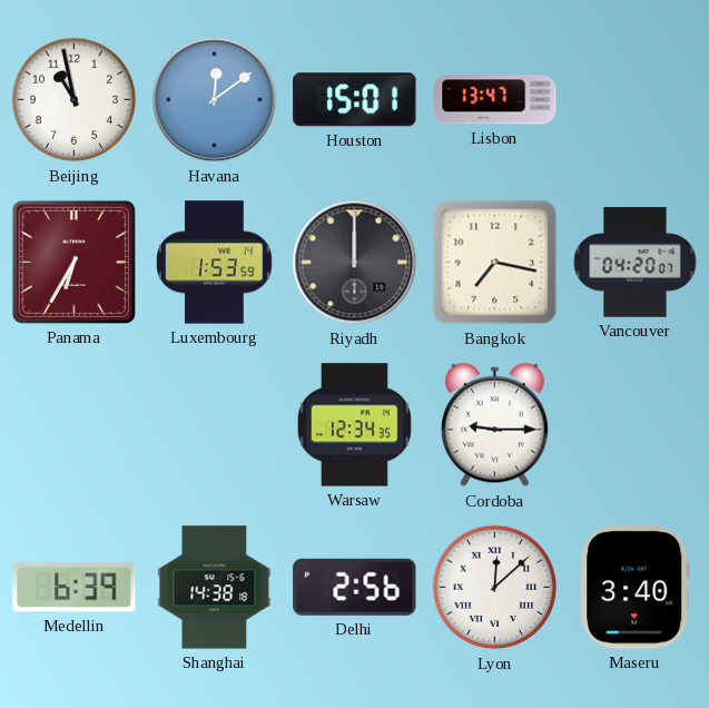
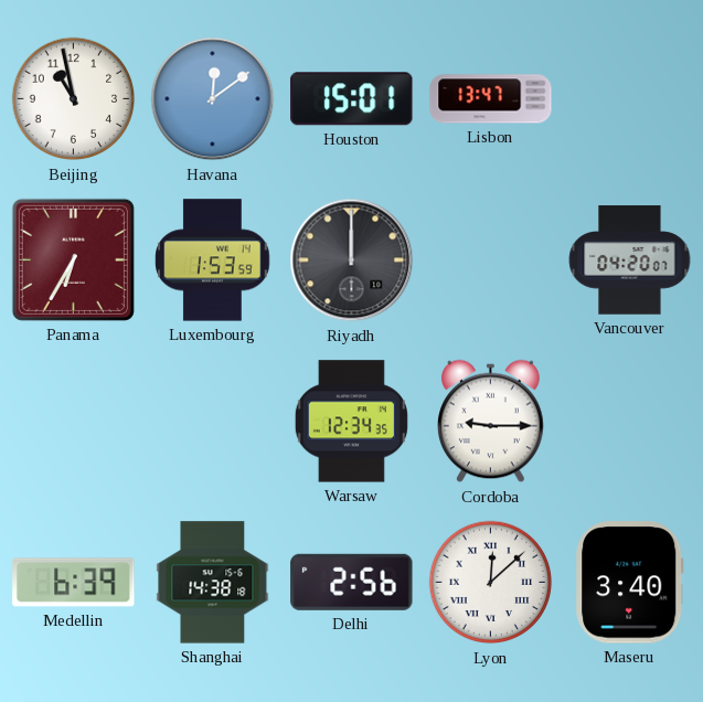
Bangkok: 7:17 -> none
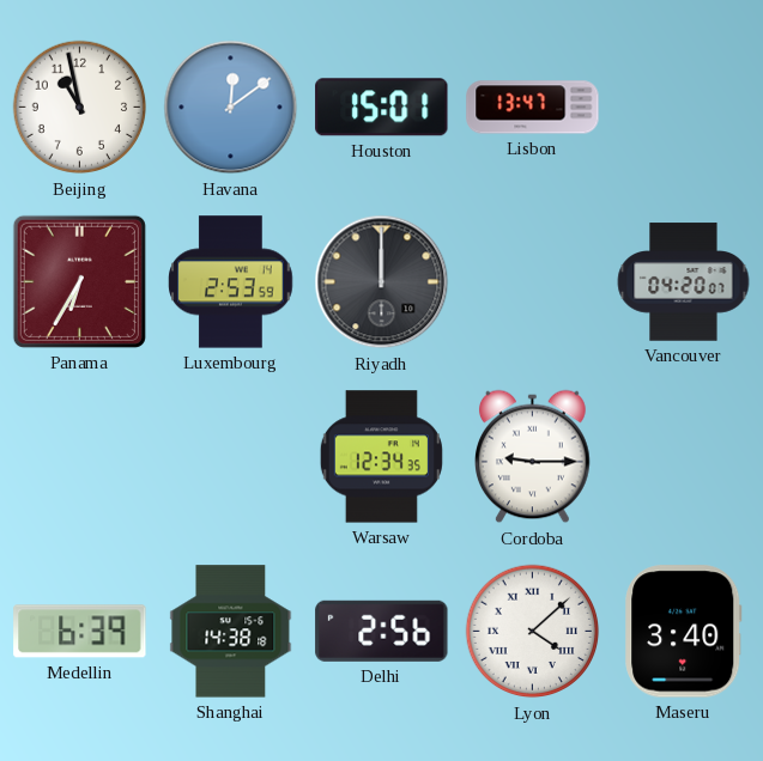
Luxembourg: 1:53 -> 2:53
Lyon: 12:08 -> 4:08
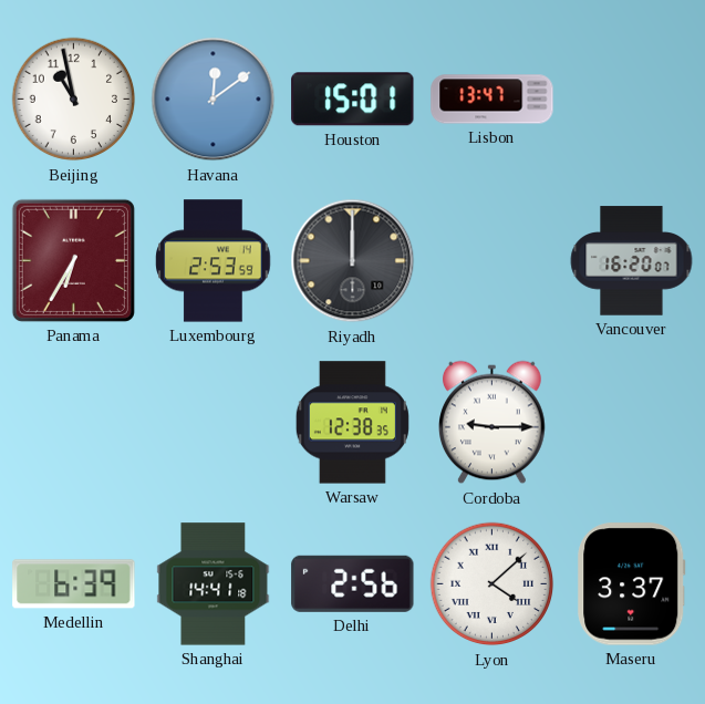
Vancouver: 04:20 -> 16:20
Warsaw: 12:34 -> 12:38
Shanghai: 14:38 -> 14:41
Maseru: 3:40 -> 3:37
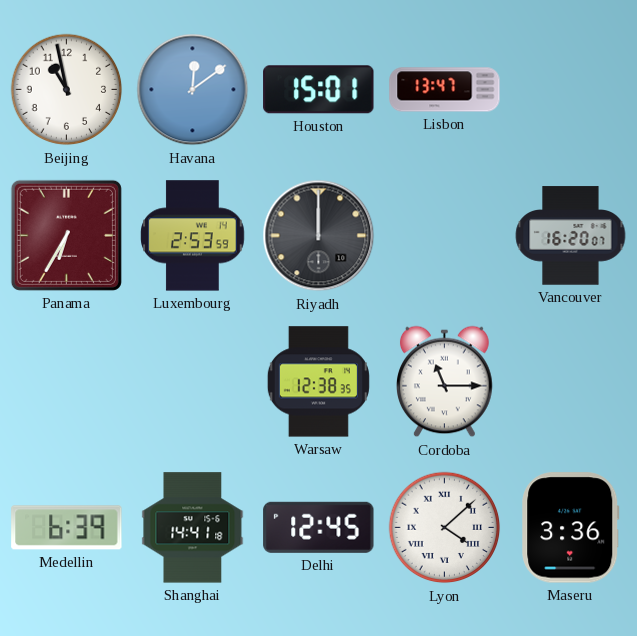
Cordoba: 9:15 -> 11:15
Delhi: 2:56 -> 12:45
Maseru: 3:37 -> 3:36
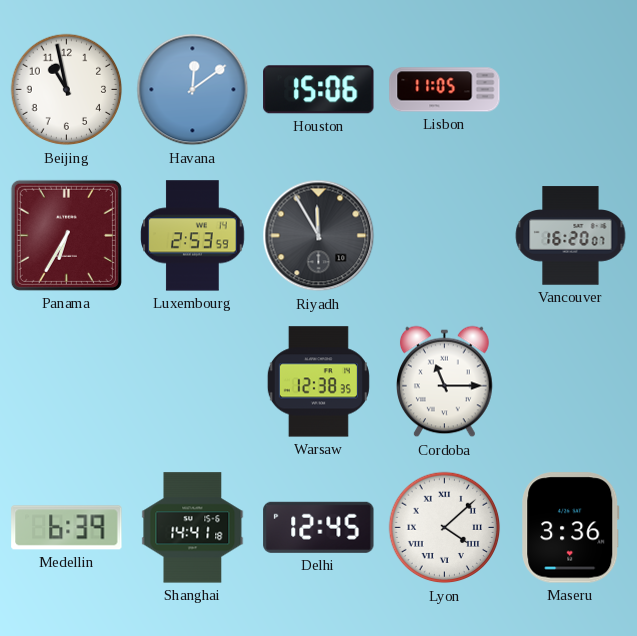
Houston: 15:01 -> 15:06
Lisbon: 13:47 -> 11:05
Riyadh: 12:00 -> 11:55
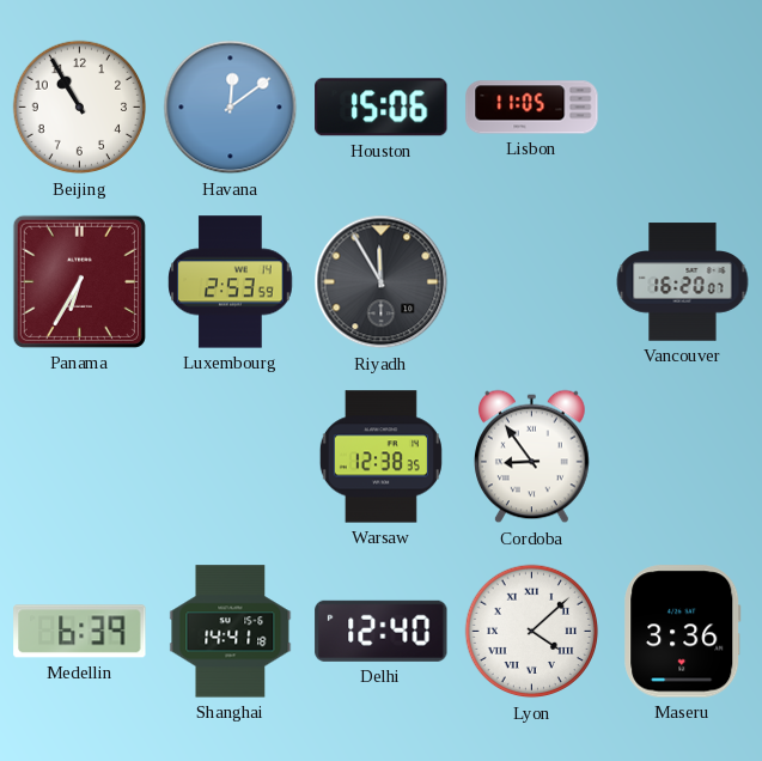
Beijing: 10:58 -> 10:55
Cordoba: 11:15 -> 8:54
Delhi: 12:45 -> 12:40
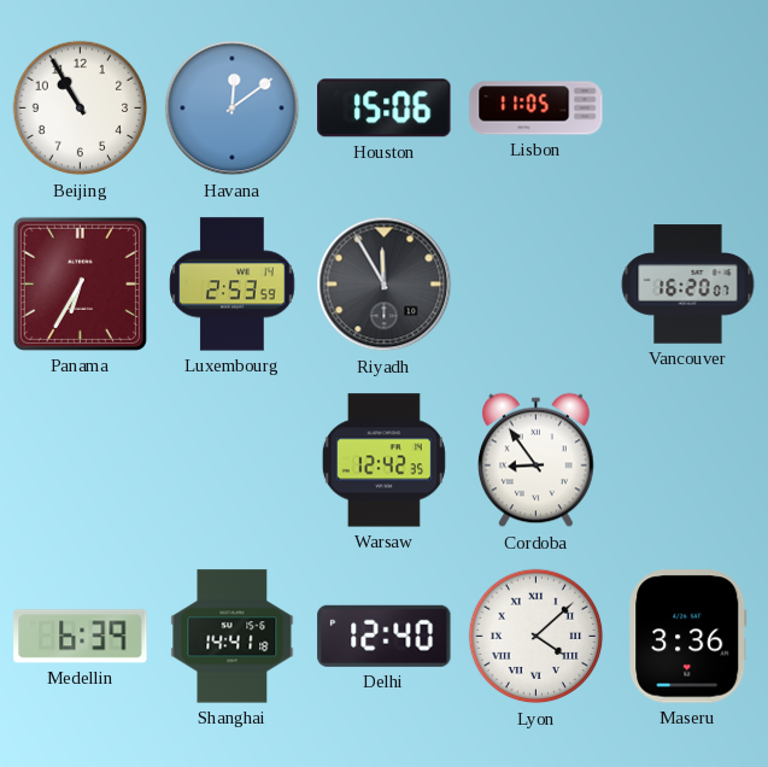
Warsaw: 12:38 -> 12:42
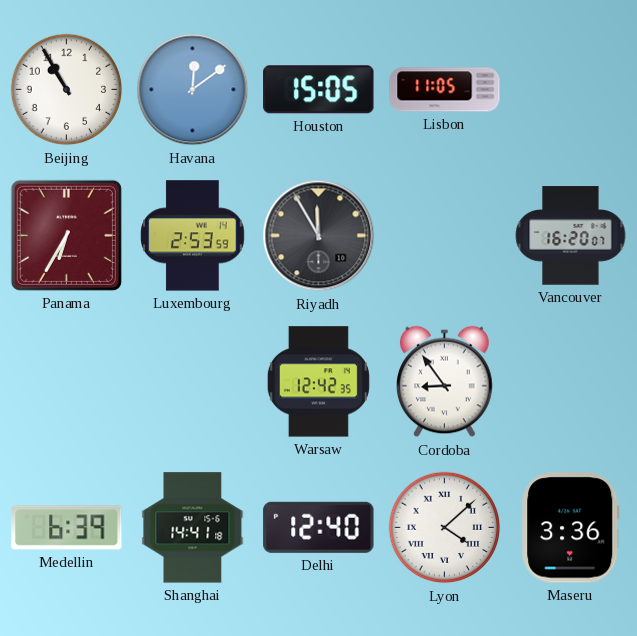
Houston: 15:06 -> 15:05
